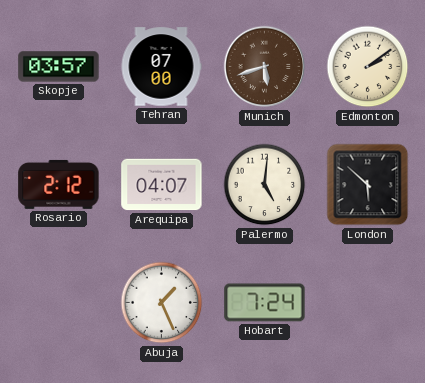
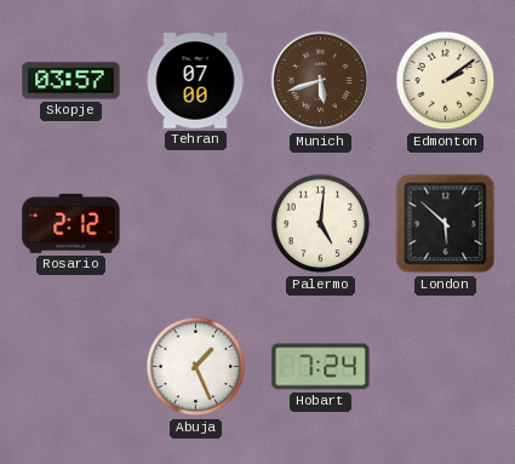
Arequipa: 04:07 -> none
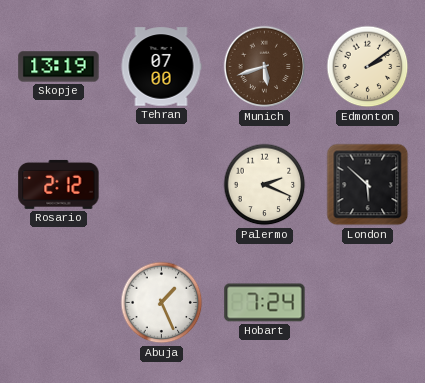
Skopje: 03:57 -> 13:19
Palermo: 5:01 -> 2:19
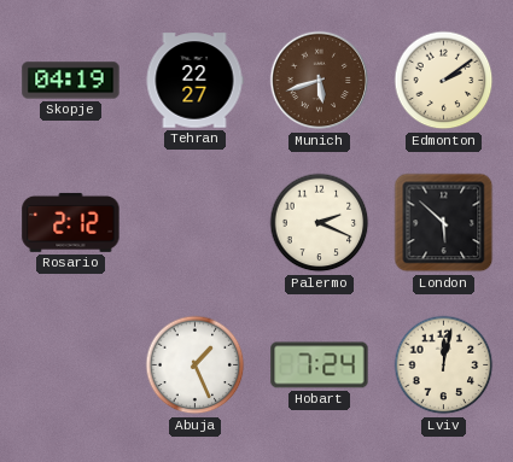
Skopje: 13:19 -> 04:19
Tehran: 07:00 -> 22:27
Lviv: none -> 12:02
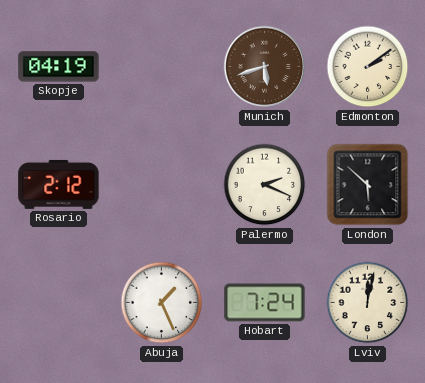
Tehran: 22:27 -> none
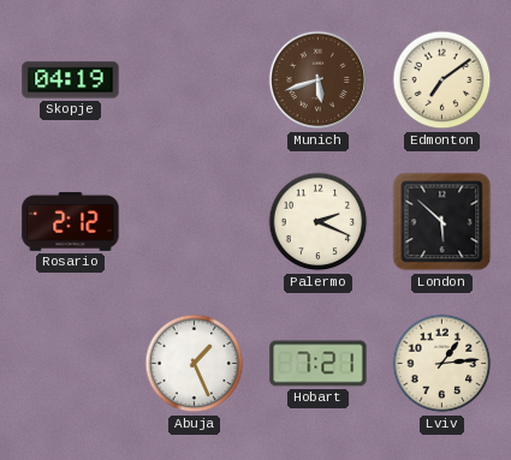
Edmonton: 2:09 -> 7:09
Hobart: 7:24 -> 7:21
Lviv: 12:02 -> 1:14
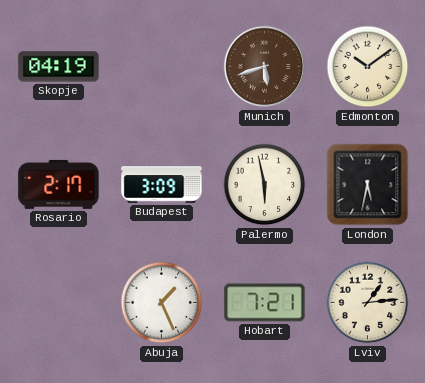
Edmonton: 7:09 -> 10:09
Rosario: 2:12 -> 2:17
Budapest: none -> 3:09
Palermo: 2:19 -> 5:58
London: 5:52 -> 5:32
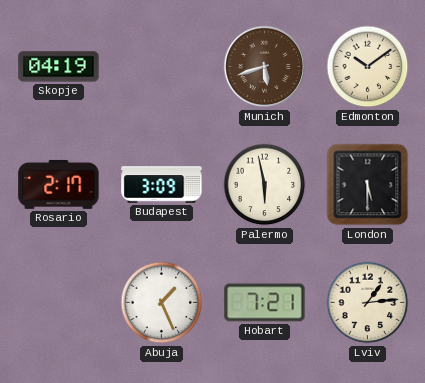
London: 5:32 -> 5:30
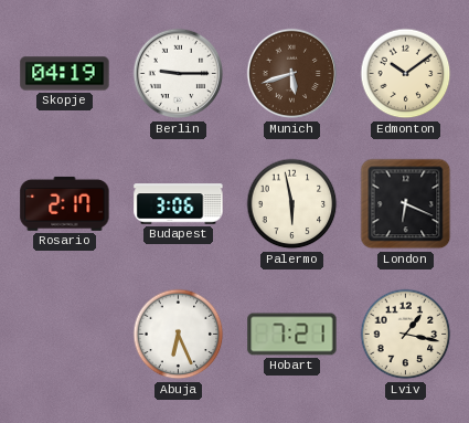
Berlin: none -> 9:15
Budapest: 3:09 -> 3:06
London: 5:30 -> 6:19
Abuja: 1:26 -> 6:26
Lviv: 1:14 -> 1:17
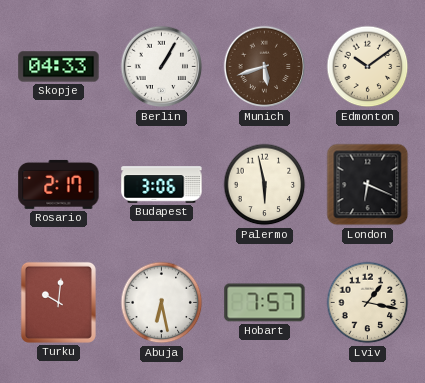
Skopje: 04:19 -> 04:33
Berlin: 9:15 -> 1:05
Turku: none -> 10:01
Abuja: 6:26 -> 6:28
Hobart: 7:21 -> 7:57
